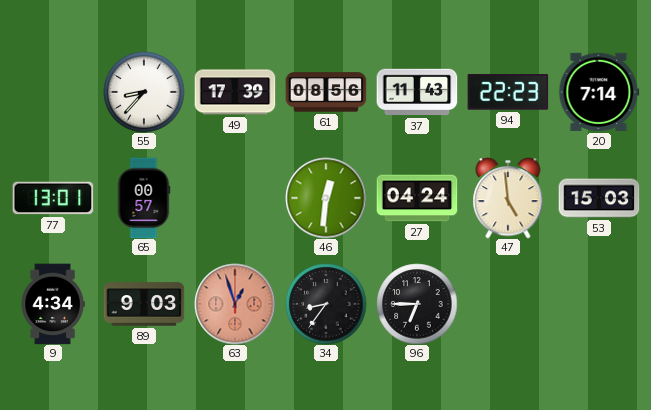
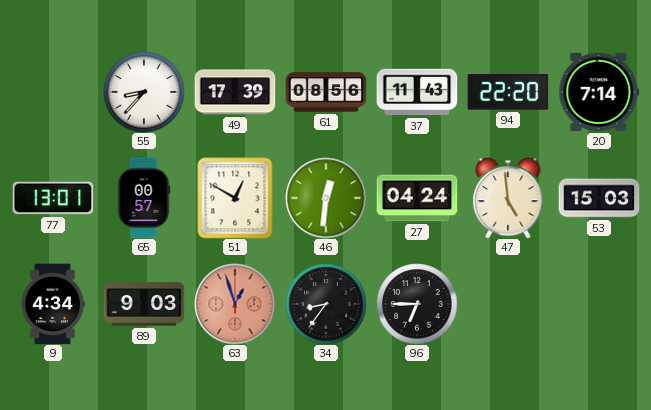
94: 22:23 -> 22:20
51: none -> 12:50
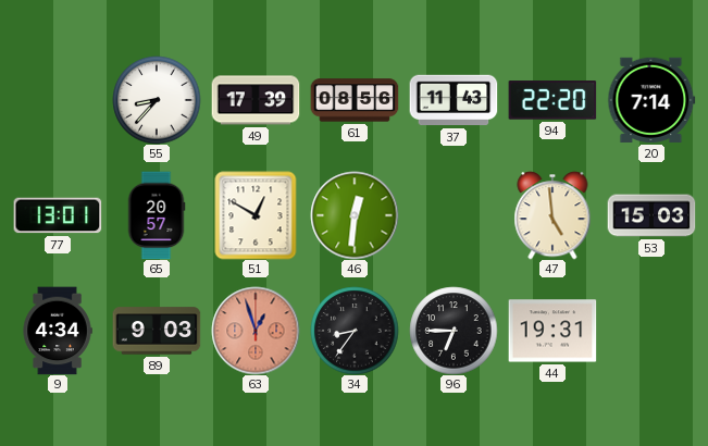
65: 00:57 -> 20:57
27: 04:24 -> none
44: none -> 19:31
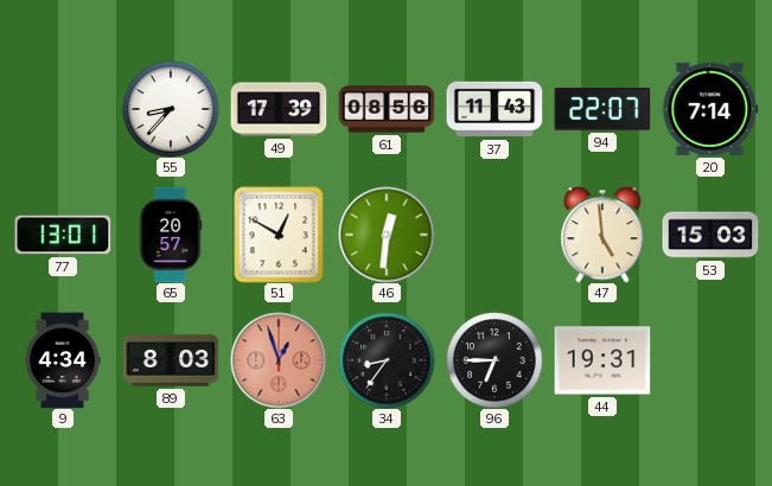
94: 22:20 -> 22:07
89: 9:03 -> 8:03
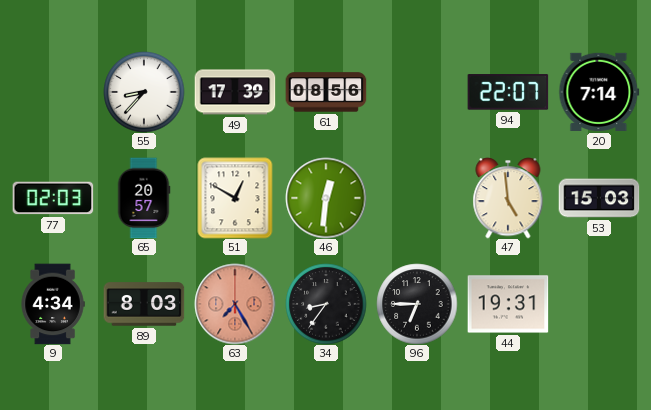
37: 11:43 -> none
77: 13:01 -> 02:03
63: 12:57 -> 7:25
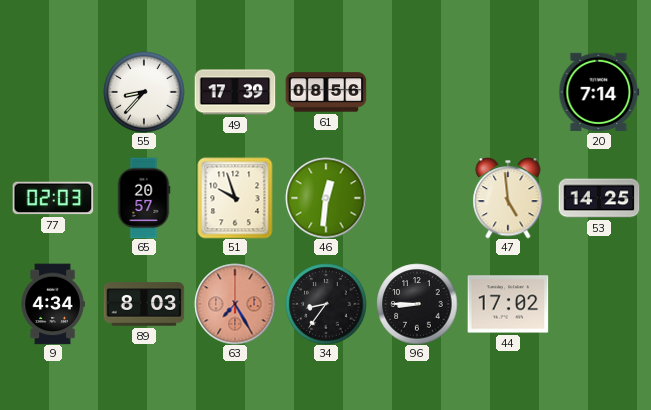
94: 22:07 -> none
51: 12:50 -> 9:57
53: 15:03 -> 14:25
96: 6:45 -> 8:45
44: 19:31 -> 17:02
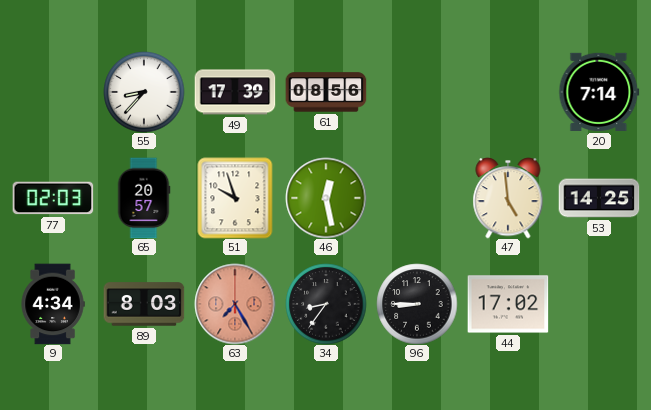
46: 12:31 -> 12:28
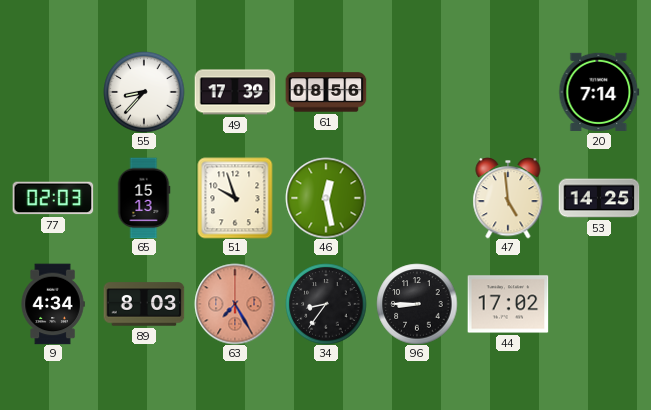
65: 20:57 -> 15:13
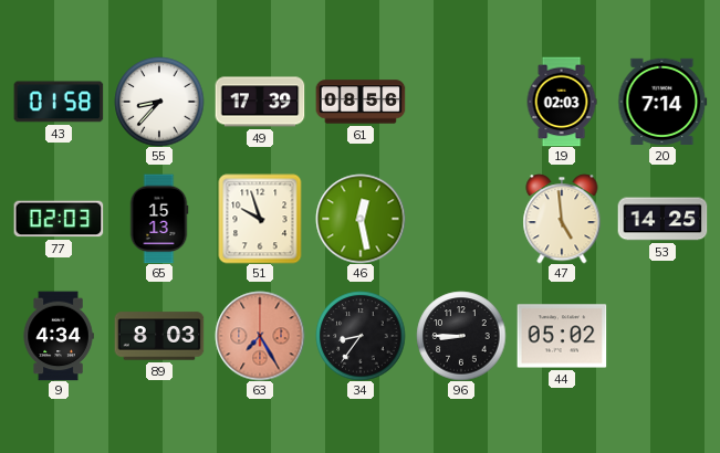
43: none -> 01:58
19: none -> 02:03
44: 17:02 -> 05:02
